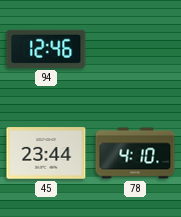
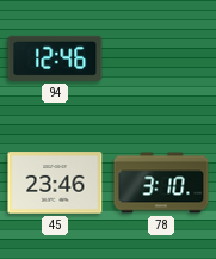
45: 23:44 -> 23:46
78: 4:10 -> 3:10
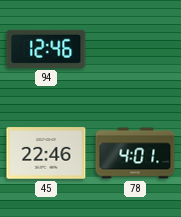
45: 23:46 -> 22:46
78: 3:10 -> 4:01
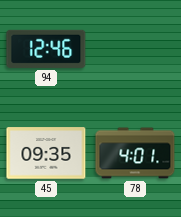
45: 22:46 -> 09:35
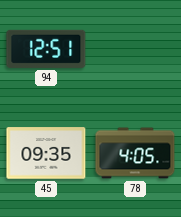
94: 12:46 -> 12:51
78: 4:01 -> 4:05
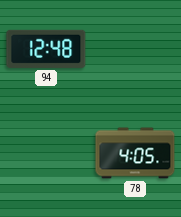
94: 12:51 -> 12:48
45: 09:35 -> none
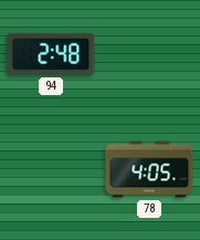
94: 12:48 -> 2:48
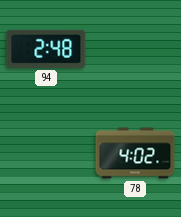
78: 4:05 -> 4:02
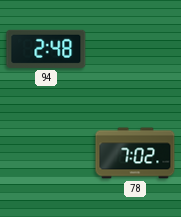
78: 4:02 -> 7:02
